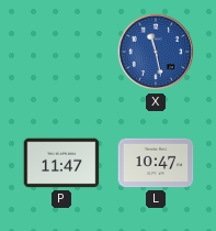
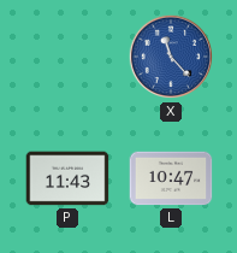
X: 11:28 -> 11:23
P: 11:47 -> 11:43
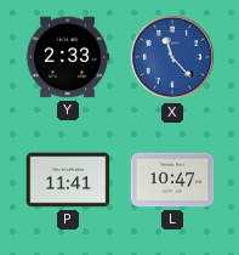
Y: none -> 2:33
P: 11:43 -> 11:41
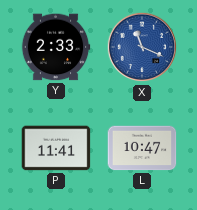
X: 11:23 -> 11:19
